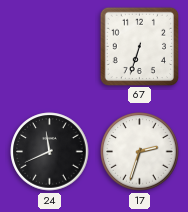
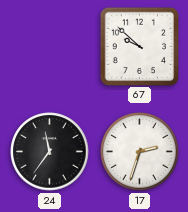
67: 6:33 -> 9:52
24: 11:41 -> 11:36
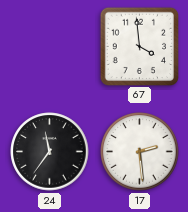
67: 9:52 -> 3:59
17: 2:33 -> 2:29
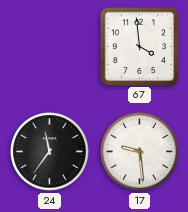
17: 2:29 -> 9:29
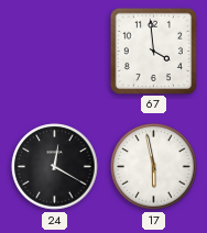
24: 11:36 -> 12:20
17: 9:29 -> 5:58
